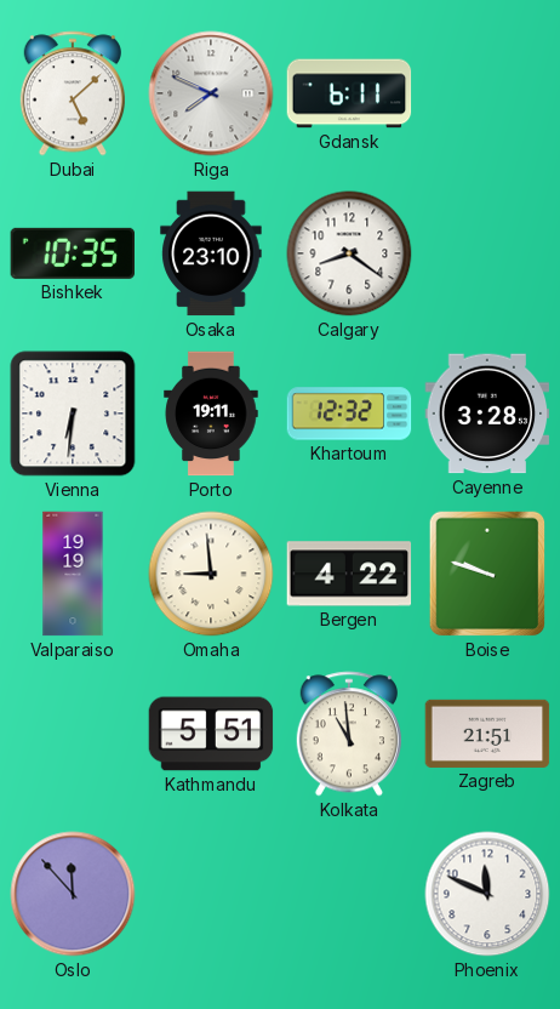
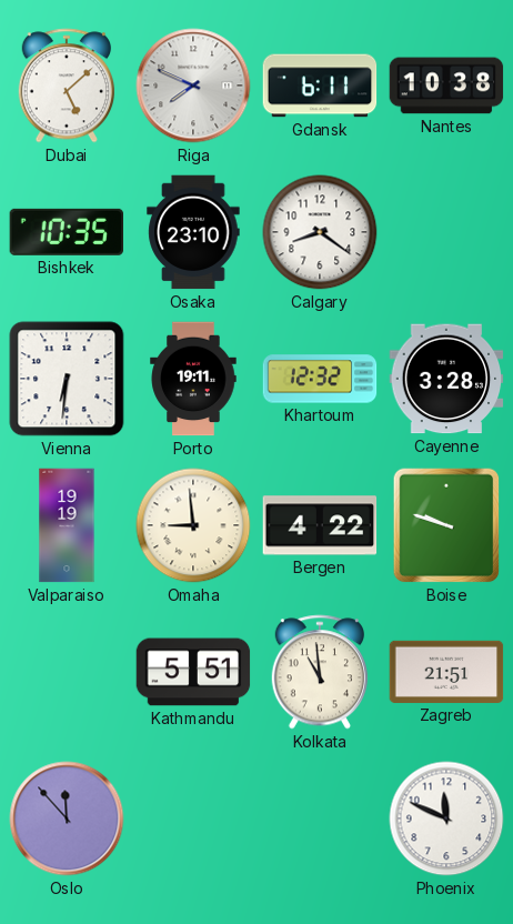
Nantes: none -> 10:38
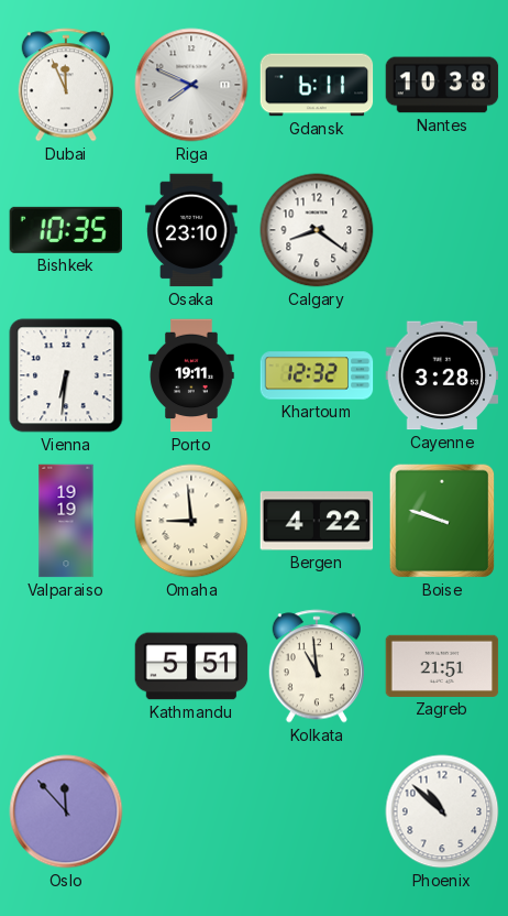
Dubai: 5:08 -> 11:56
Phoenix: 11:49 -> 10:52
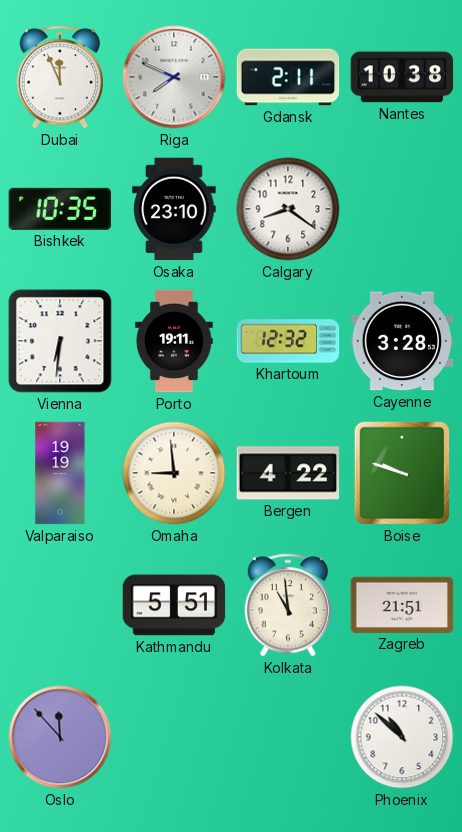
Gdansk: 6:11 -> 2:11
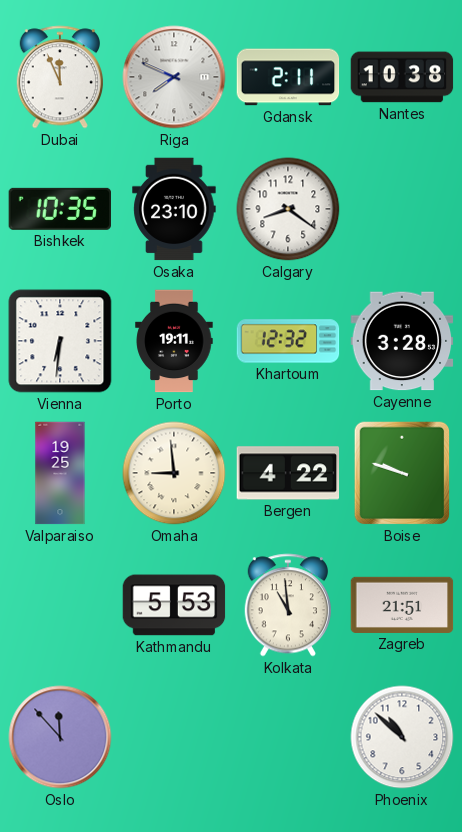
Valparaiso: 19:19 -> 19:25
Kathmandu: 5:51 -> 5:53
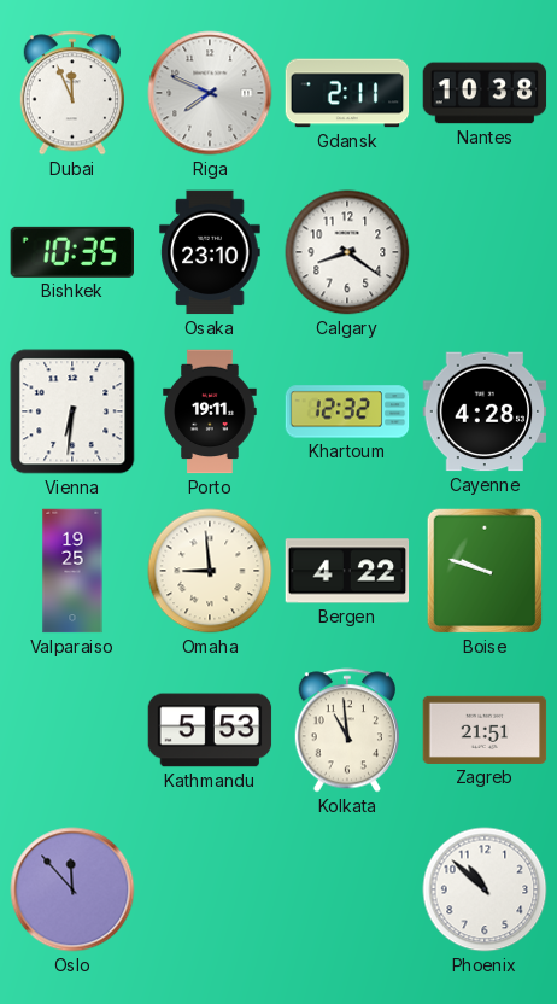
Cayenne: 3:28 -> 4:28
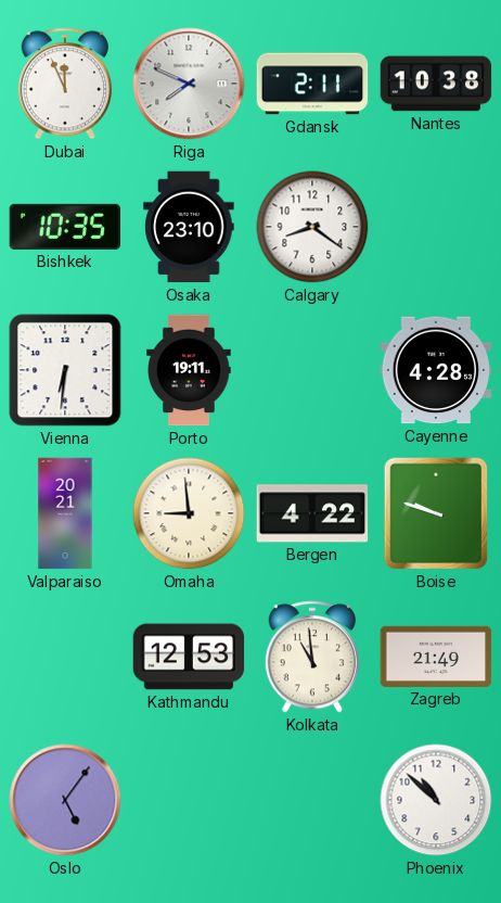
Khartoum: 12:32 -> none
Valparaiso: 19:25 -> 20:21
Kathmandu: 5:53 -> 12:53
Zagreb: 21:51 -> 21:49
Oslo: 11:53 -> 5:06
